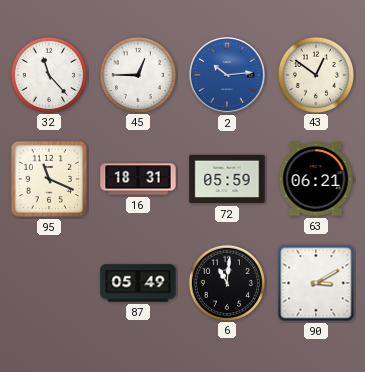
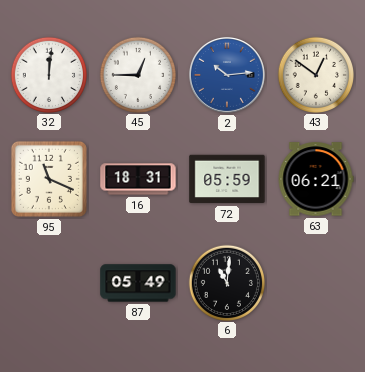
32: 11:23 -> 12:01
90: 3:10 -> none
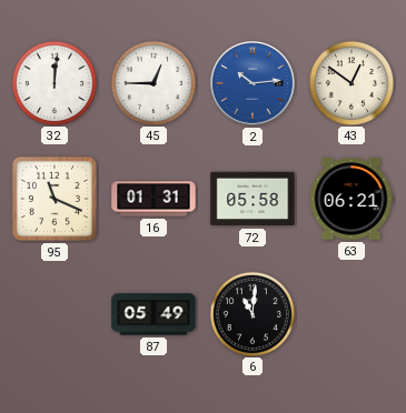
16: 18:31 -> 01:31
72: 05:59 -> 05:58
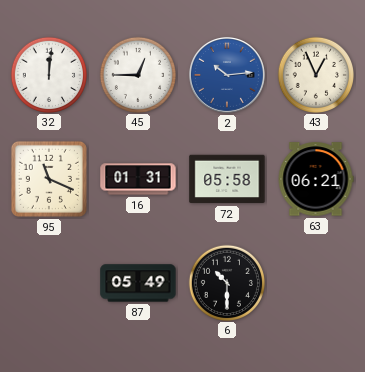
43: 12:51 -> 12:56
6: 11:01 -> 10:30
